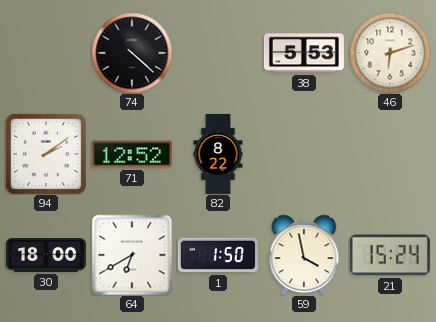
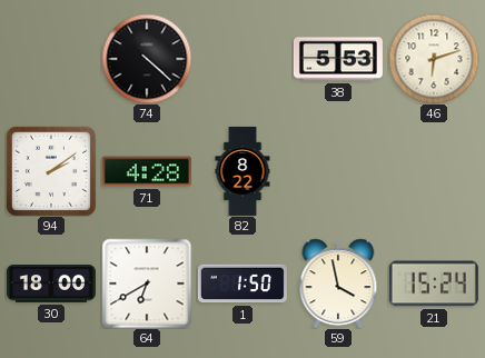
71: 12:52 -> 4:28
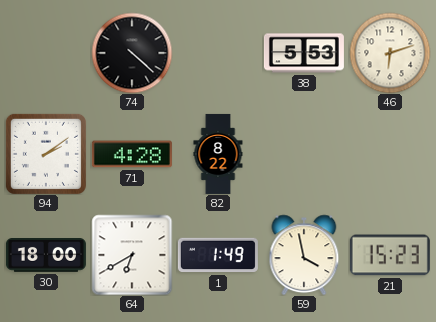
1: 1:50 -> 1:49
21: 15:24 -> 15:23
